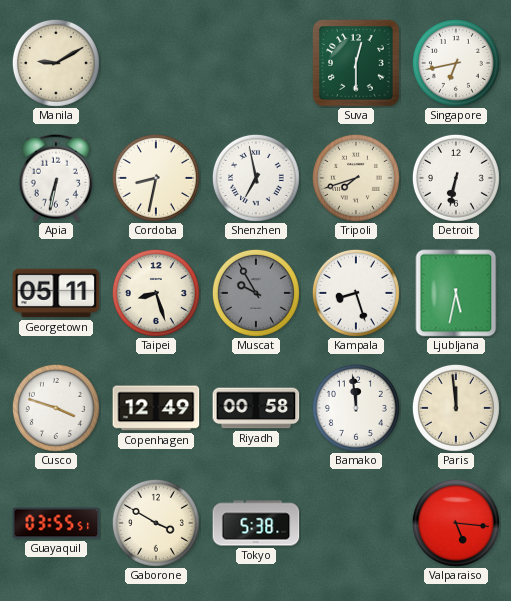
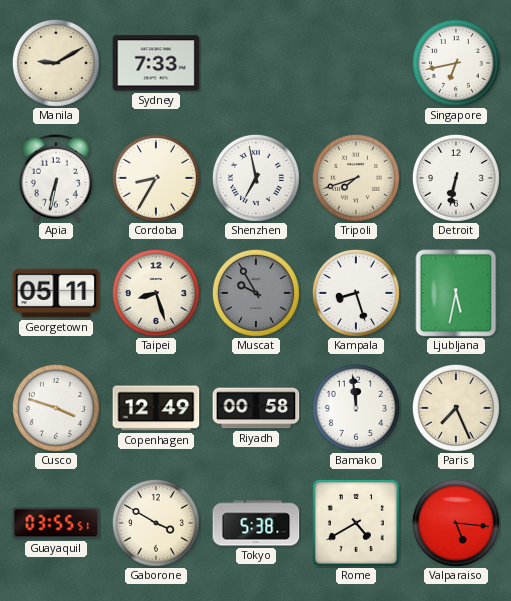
Sydney: none -> 7:33
Suva: 12:30 -> none
Cordoba: 8:32 -> 8:35
Paris: 11:59 -> 7:26
Rome: none -> 4:40
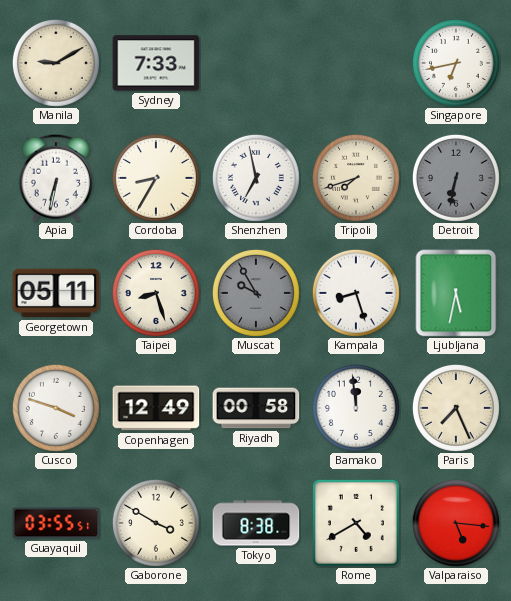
Detroit dial: white -> grey
Tokyo: 5:38 -> 8:38
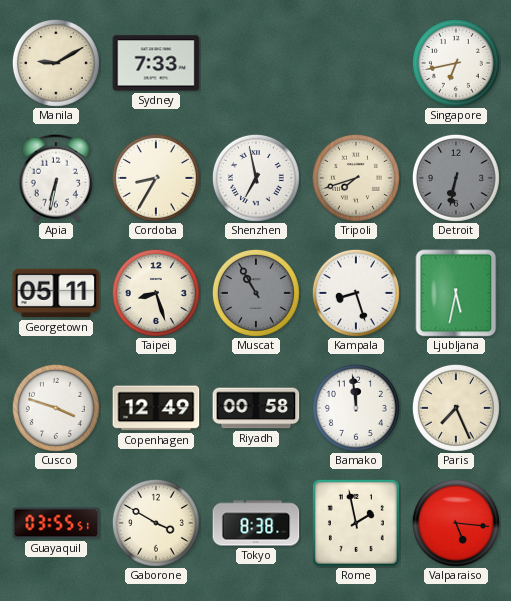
Muscat: 9:55 -> 10:55
Rome: 4:40 -> 1:58
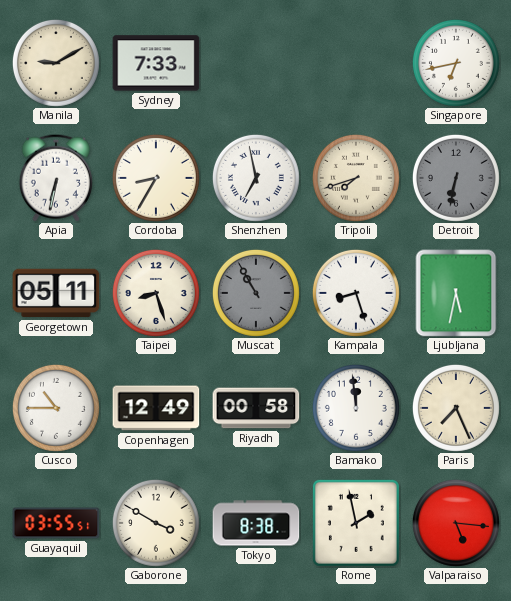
Cusco: 3:48 -> 10:45
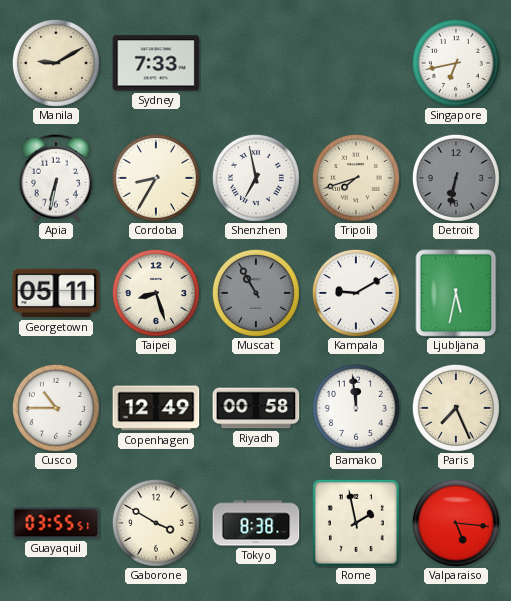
Kampala: 8:27 -> 9:10
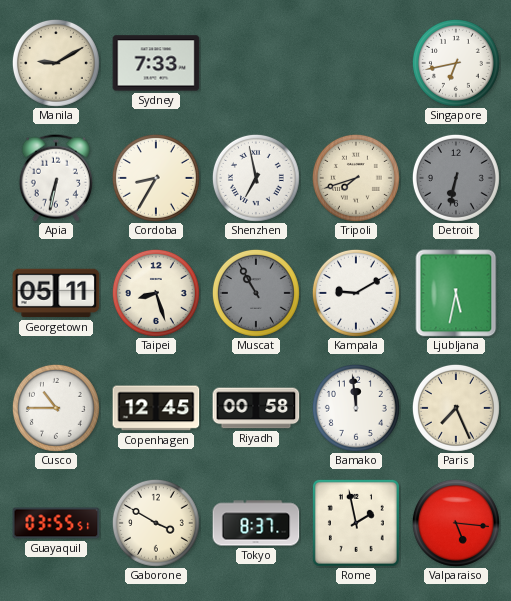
Copenhagen: 12:49 -> 12:45
Tokyo: 8:38 -> 8:37
